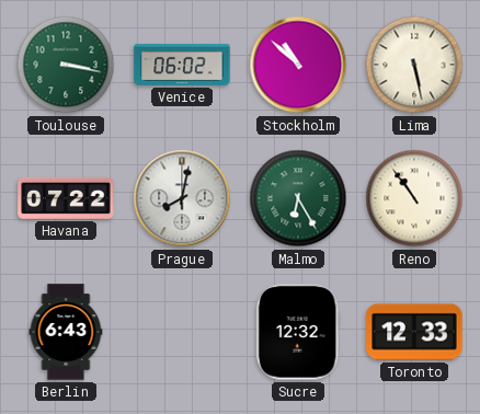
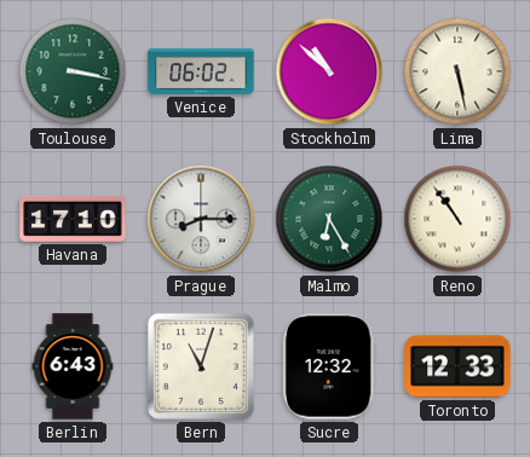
Havana: 07:22 -> 17:10
Prague: 8:02 -> 8:15
Bern: none -> 11:03
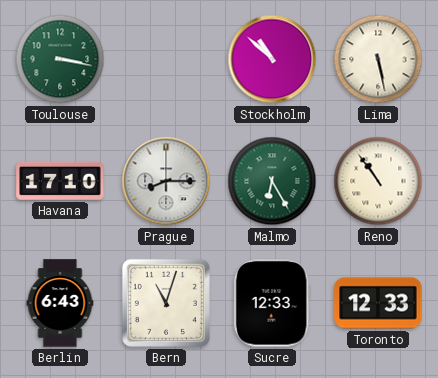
Venice: 06:02 -> none
Sucre: 12:32 -> 12:33
